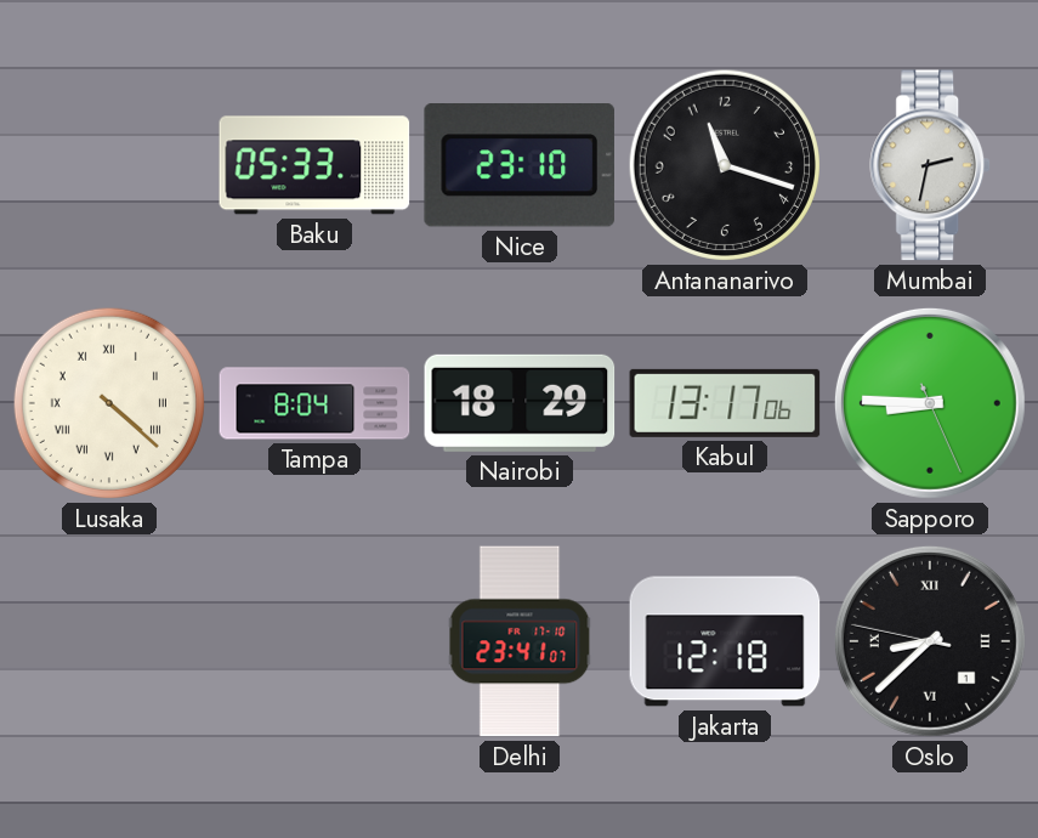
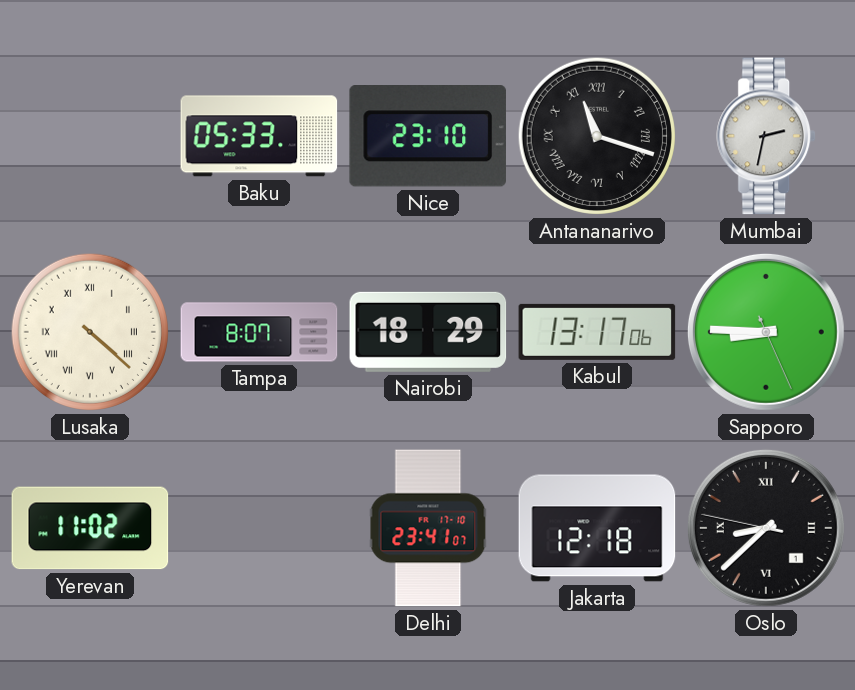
Antananarivo numerals: Arabic -> Roman
Tampa: 8:04 -> 8:07
Yerevan: none -> 11:02
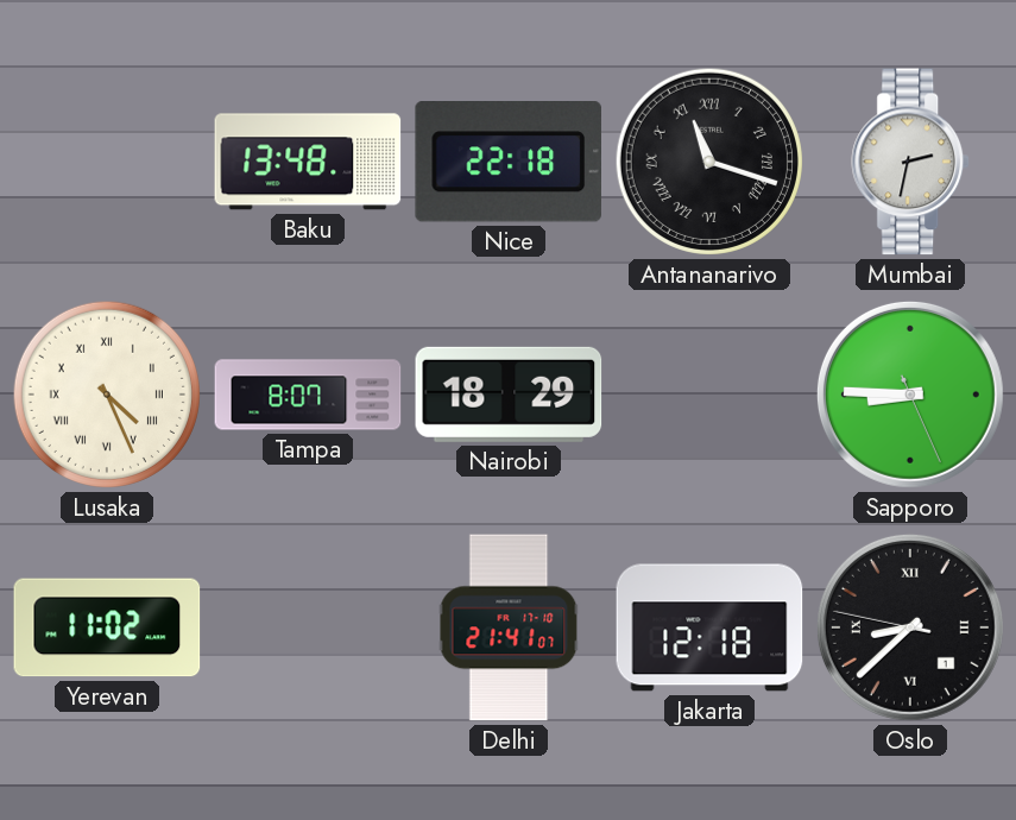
Baku: 05:33 -> 13:48
Nice: 23:10 -> 22:18
Lusaka: 4:22 -> 4:26
Kabul: 13:17 -> none
Delhi: 23:41 -> 21:41
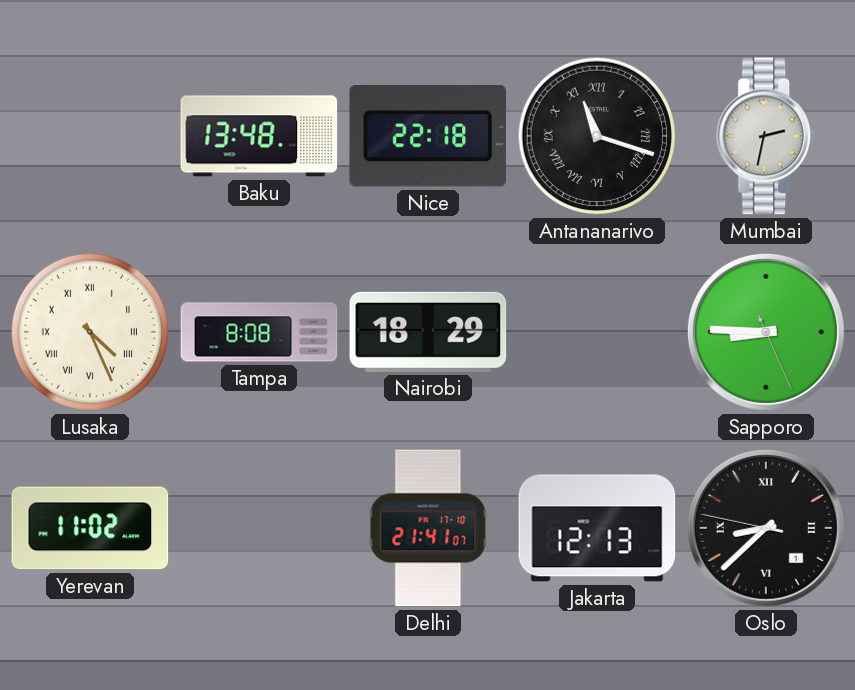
Tampa: 8:07 -> 8:08
Jakarta: 12:18 -> 12:13
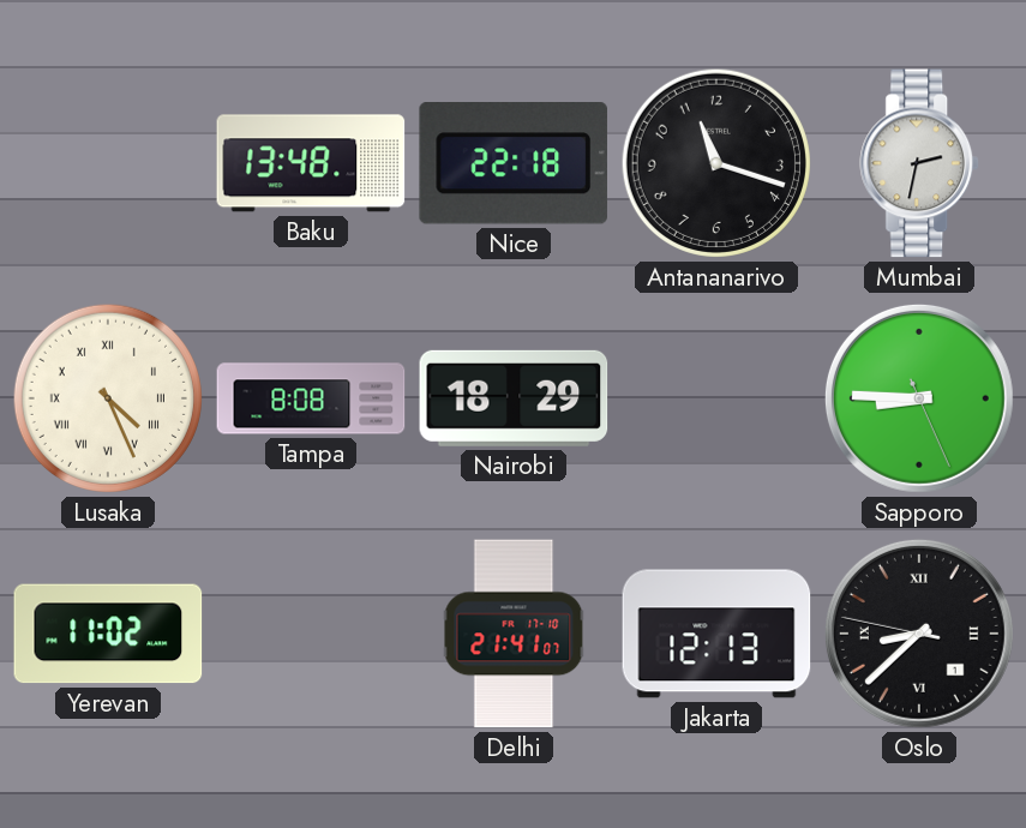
Antananarivo numerals: Roman -> Arabic
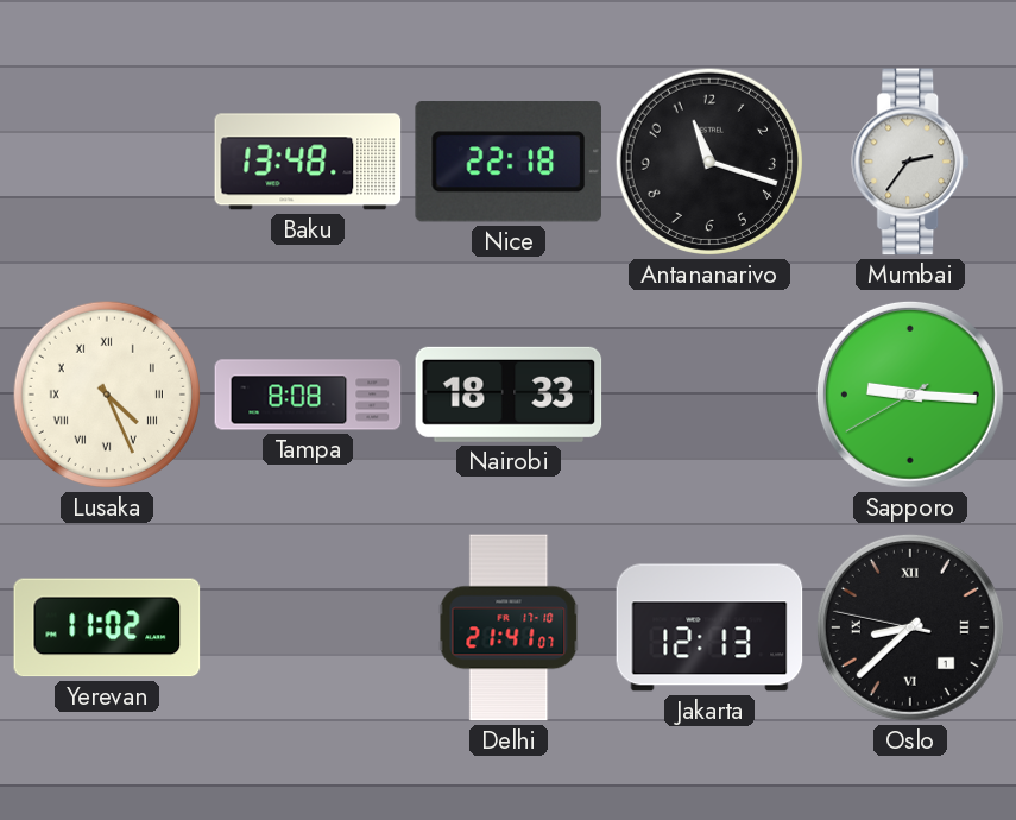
Mumbai: 2:32 -> 2:36
Nairobi: 18:29 -> 18:33
Sapporo: 8:45 -> 9:15
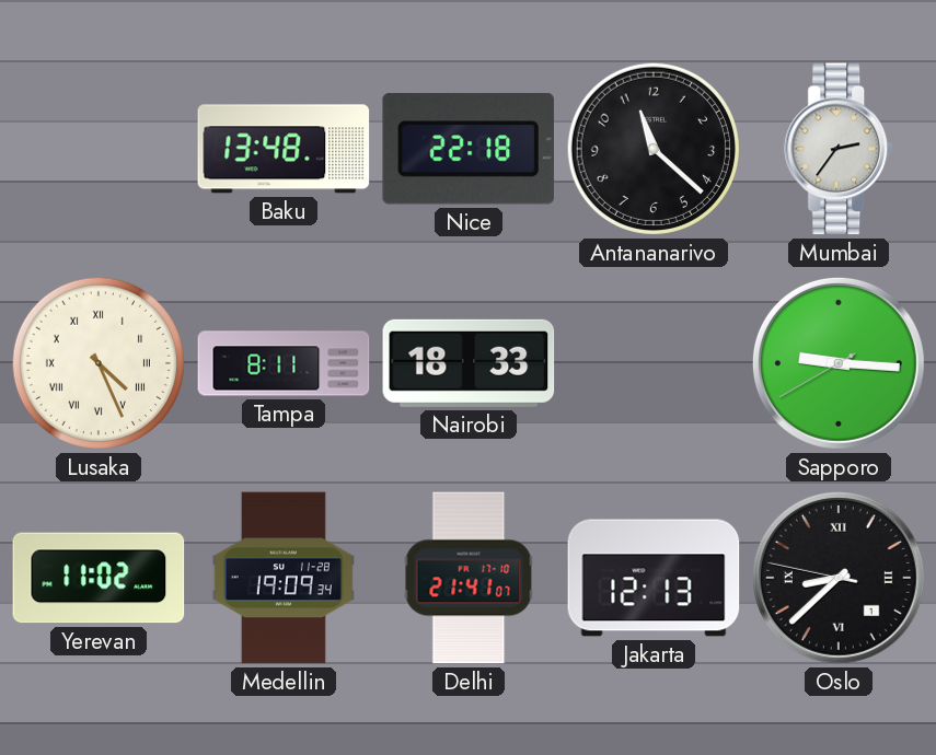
Antananarivo: 11:18 -> 11:22
Tampa: 8:08 -> 8:11
Medellin: none -> 19:09
